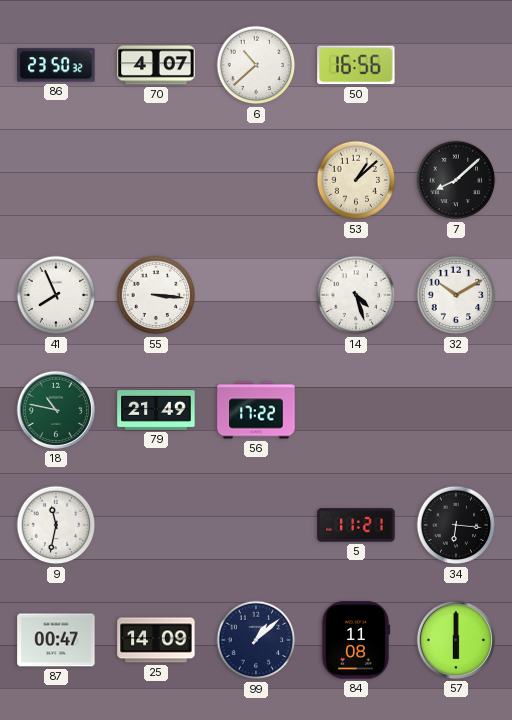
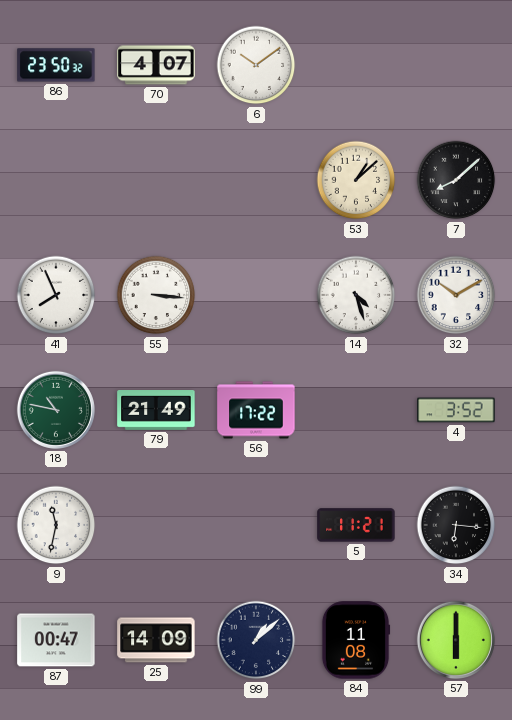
6: 10:38 -> 10:09
50: 16:56 -> none
4: none -> 3:52
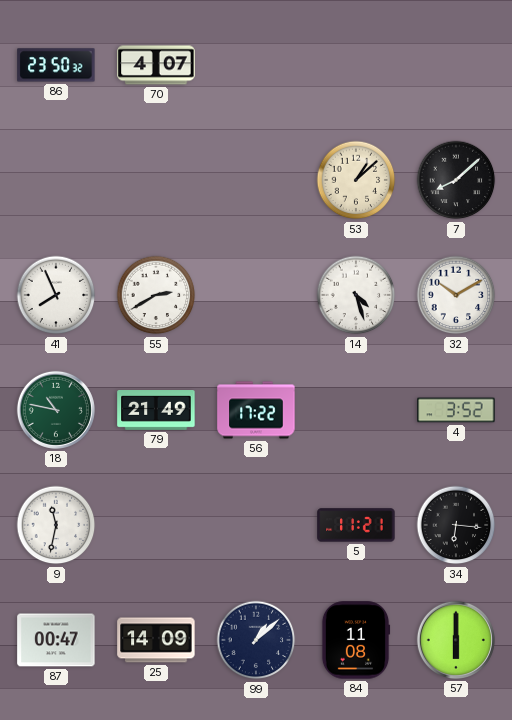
6: 10:09 -> none
55: 3:16 -> 2:40
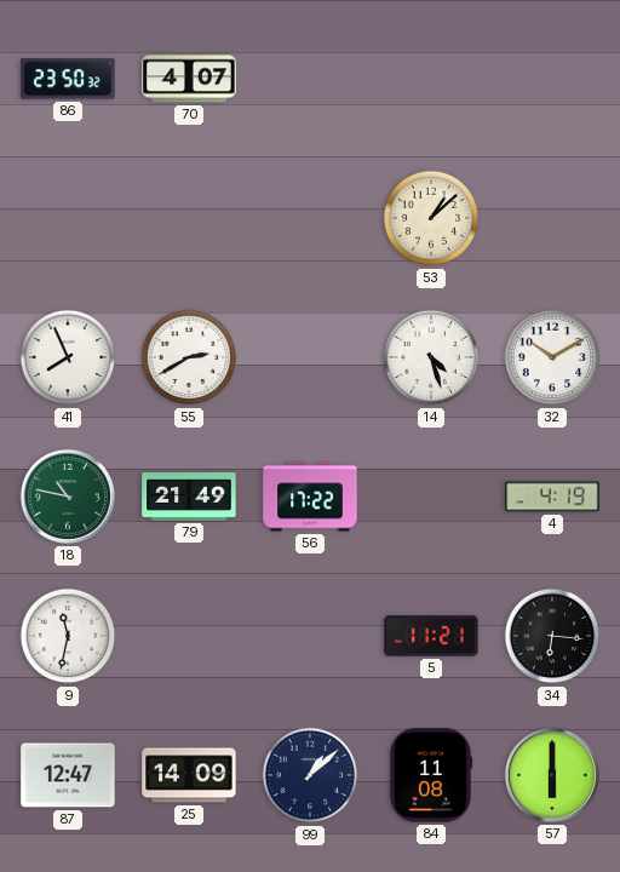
7: 8:08 -> none
4: 3:52 -> 4:19
87: 00:47 -> 12:47
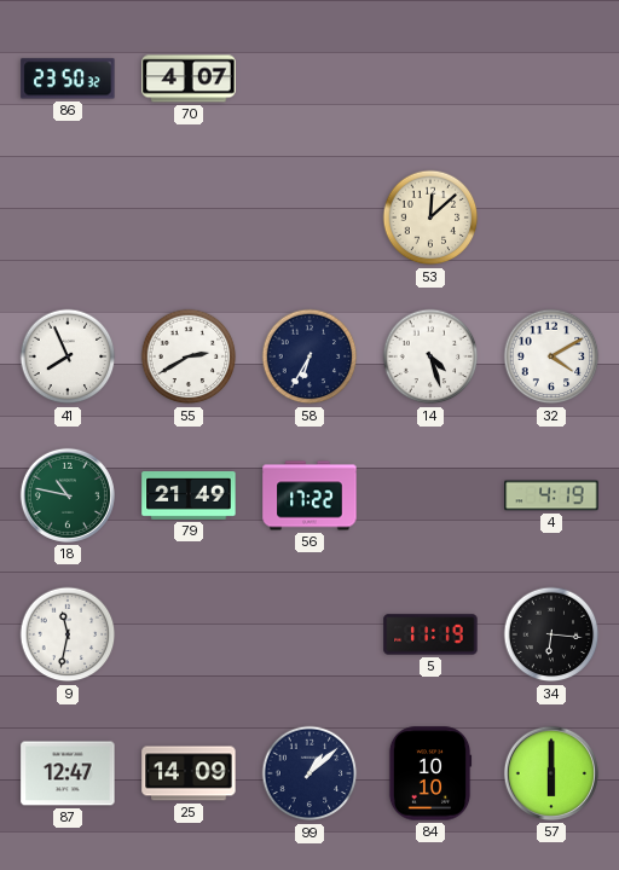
53: 1:08 -> 12:08
58: none -> 6:35
32: 10:10 -> 4:10
5: 11:21 -> 11:19
84: 11:08 -> 10:10
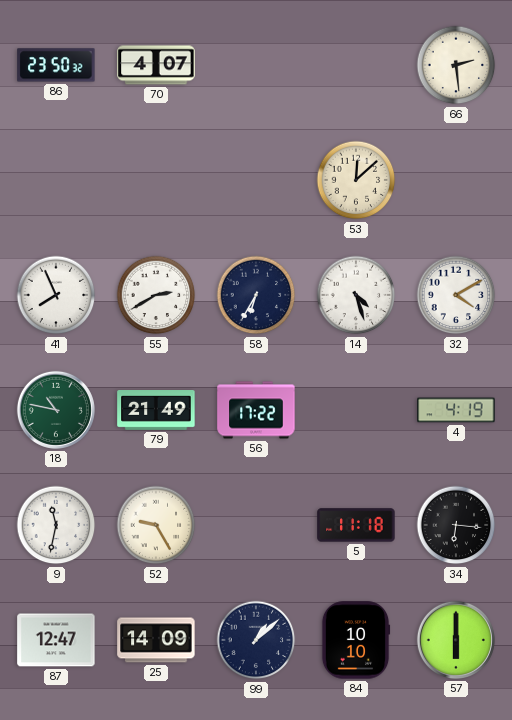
66: none -> 2:29
52: none -> 9:25
5: 11:19 -> 11:18
